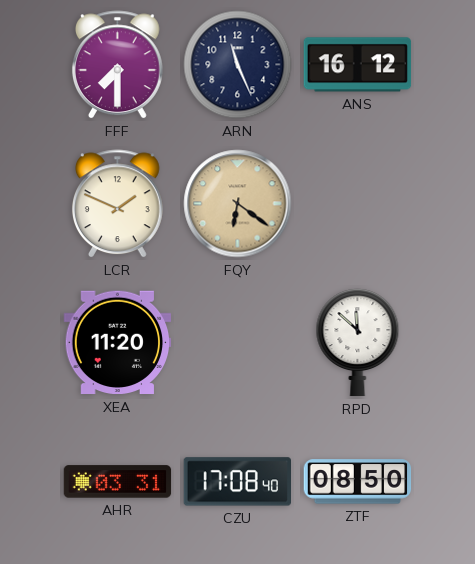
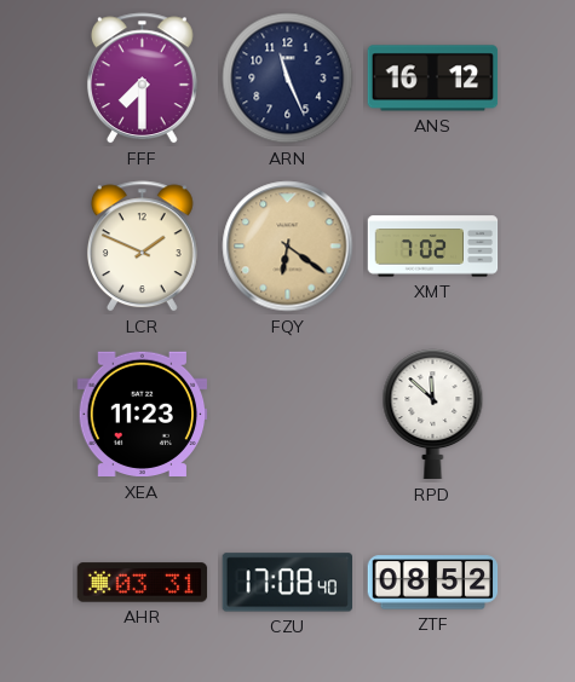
XMT: none -> 7:02
XEA: 11:20 -> 11:23
ZTF: 08:50 -> 08:52
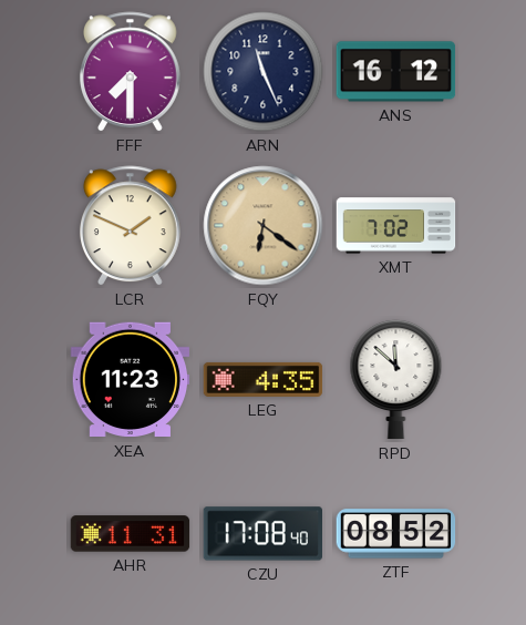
LEG: none -> 4:35
AHR: 03:31 -> 11:31
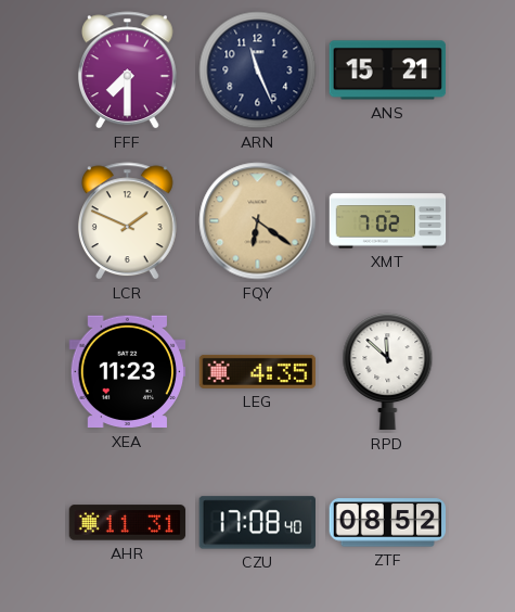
ANS: 16:12 -> 15:21
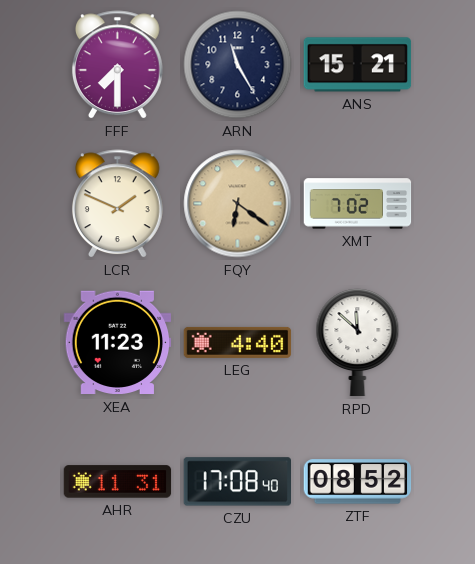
ARN: 11:26 -> 11:25
LEG: 4:35 -> 4:40
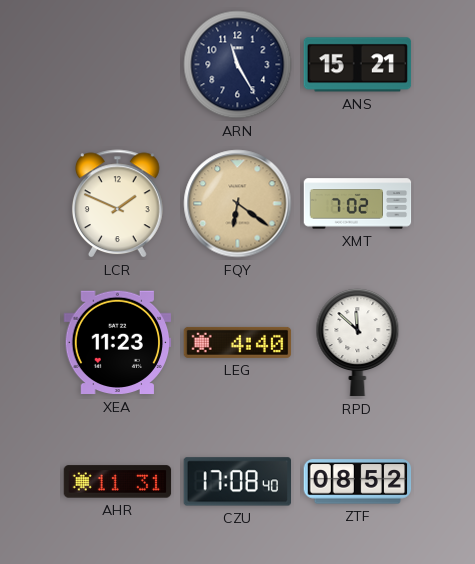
FFF: 7:30 -> none
